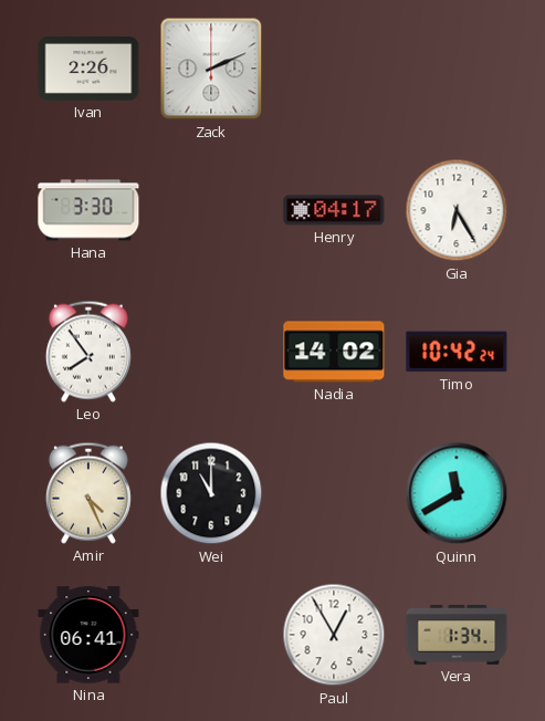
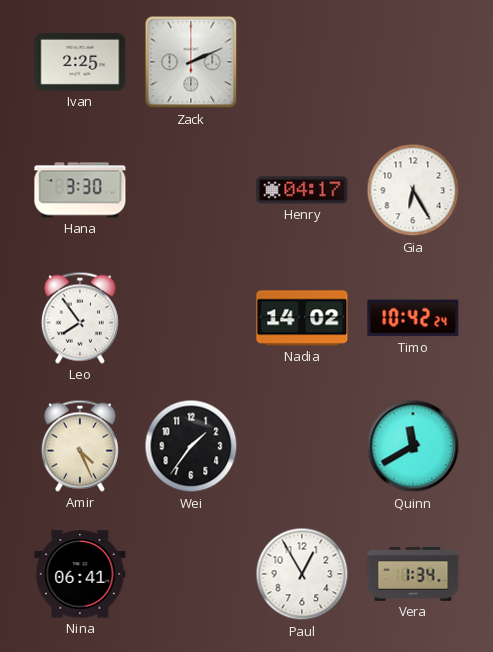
Ivan: 2:26 -> 2:25
Wei: 11:00 -> 1:36
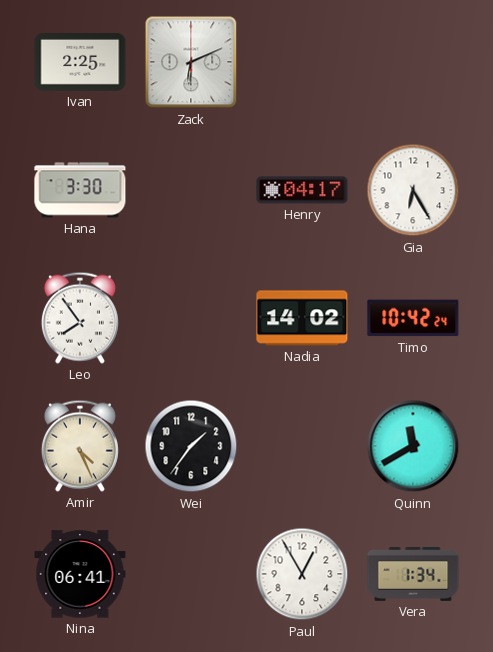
Zack: 2:11 -> 6:11
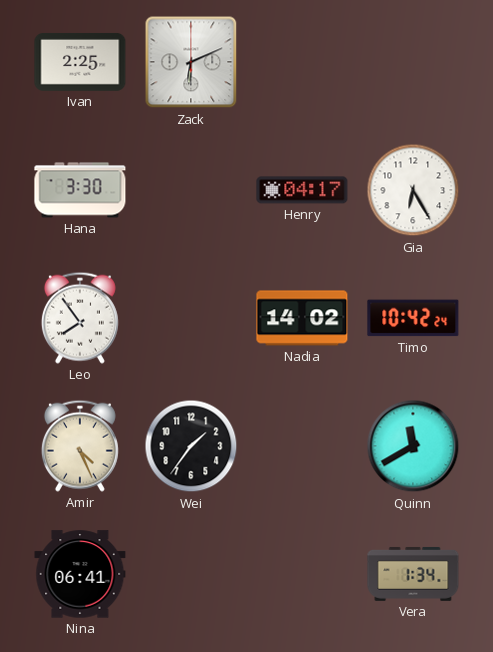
Paul: 12:55 -> none
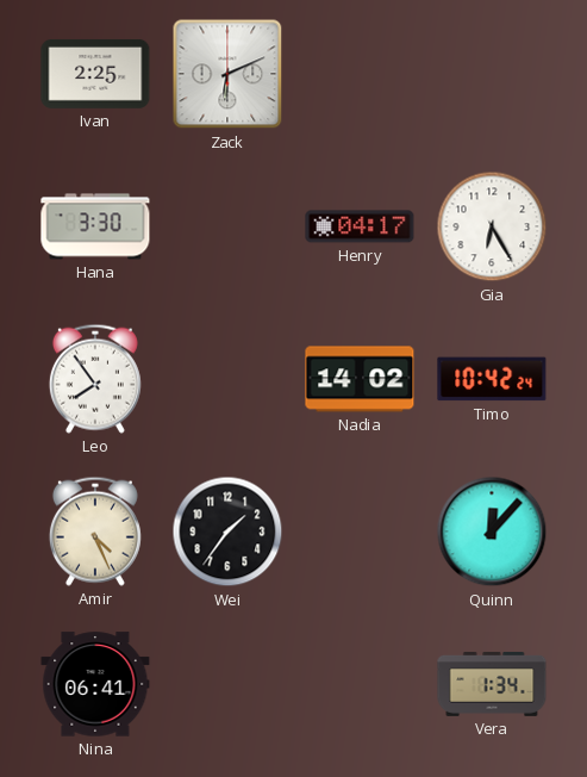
Quinn: 11:40 -> 12:07
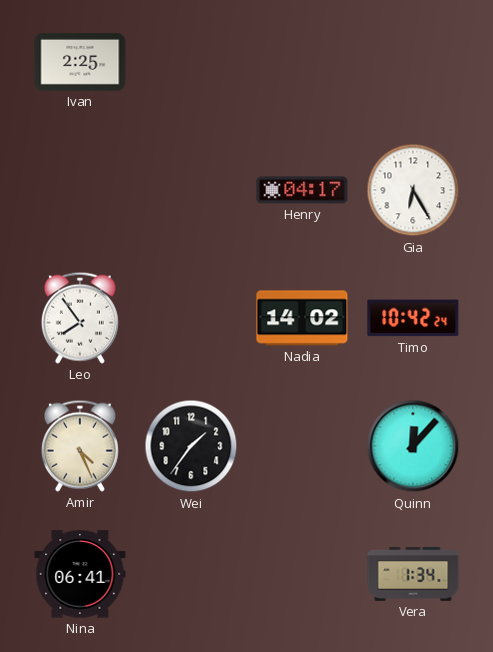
Zack: 6:11 -> none
Hana: 3:30 -> none
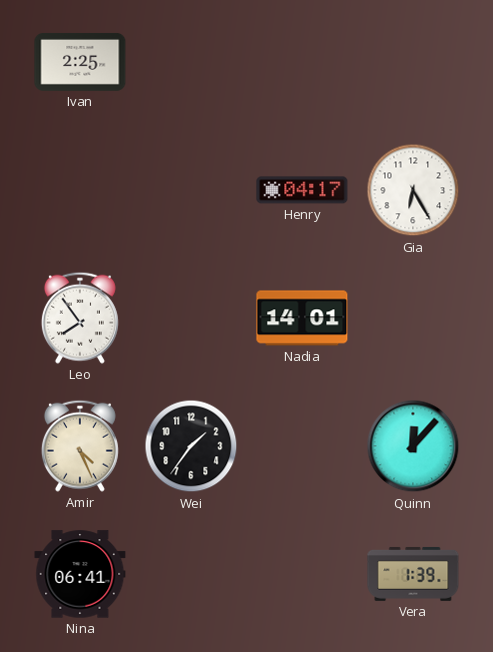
Nadia: 14:02 -> 14:01
Timo: 10:42 -> none
Vera: 1:34 -> 1:39
